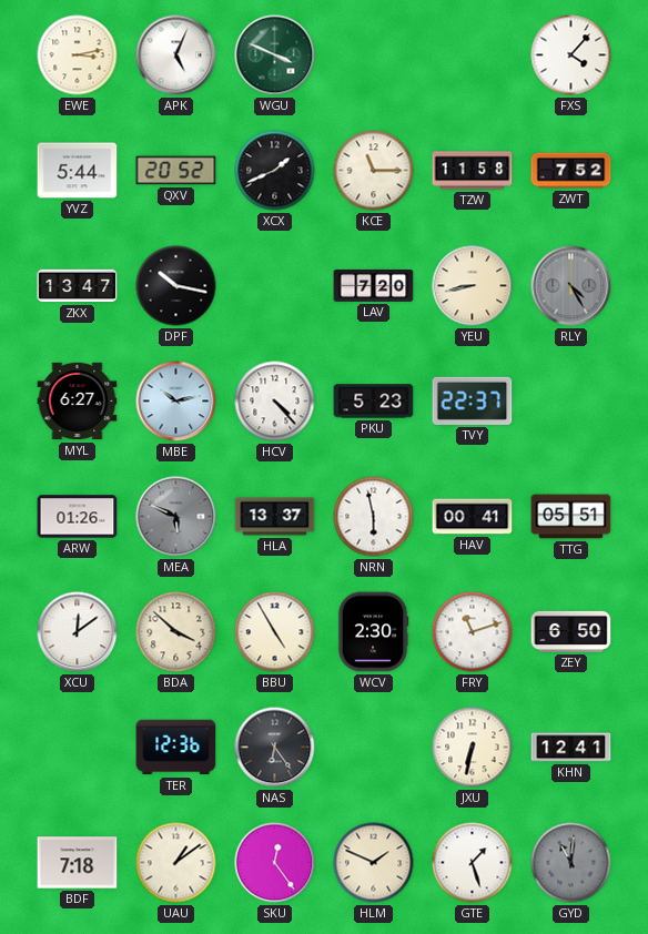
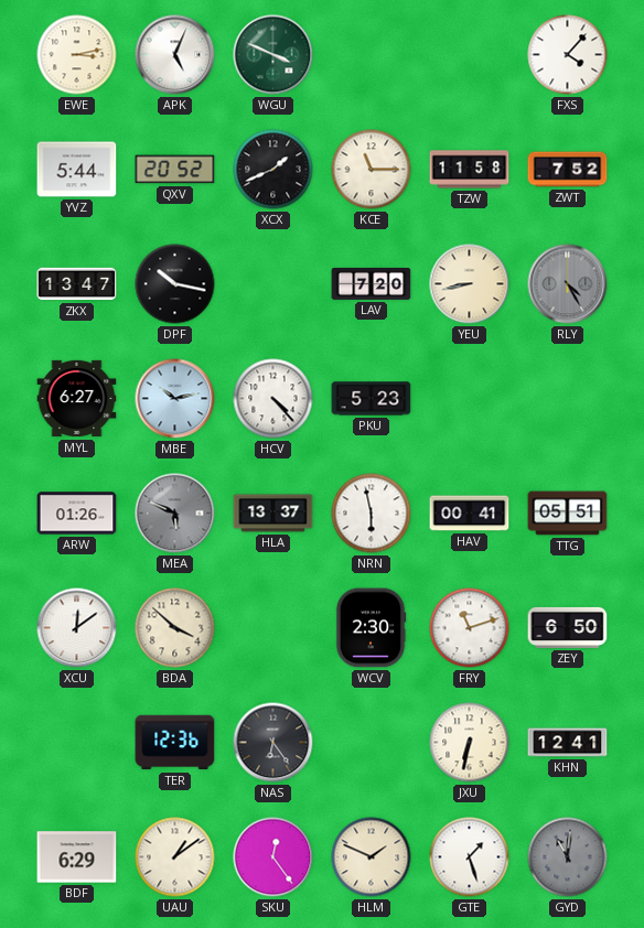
TVY: 22:37 -> none
BBU: 4:55 -> none
BDF: 7:18 -> 6:29
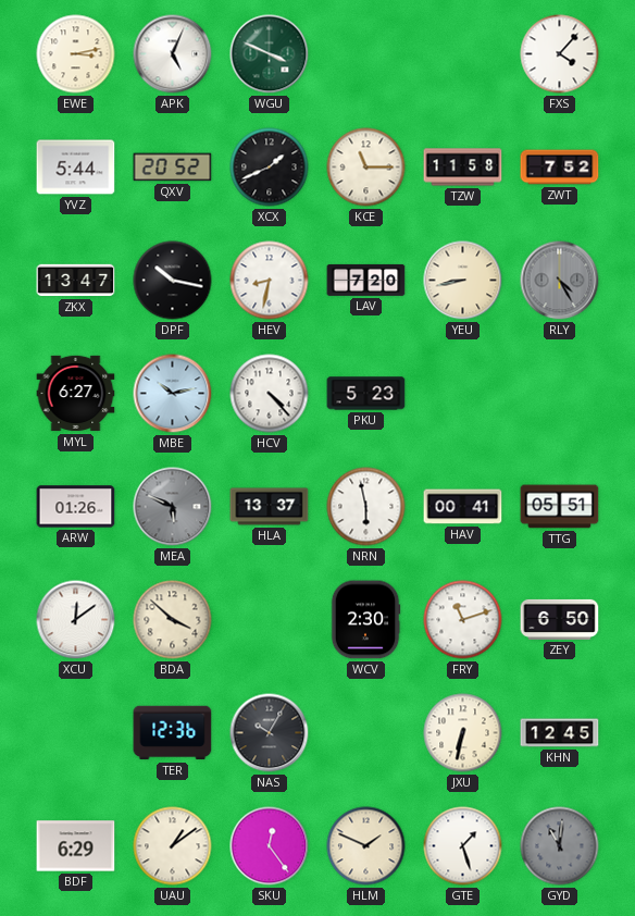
HEV: none -> 8:32
NAS: 6:24 -> 10:05
KHN: 12:41 -> 12:45
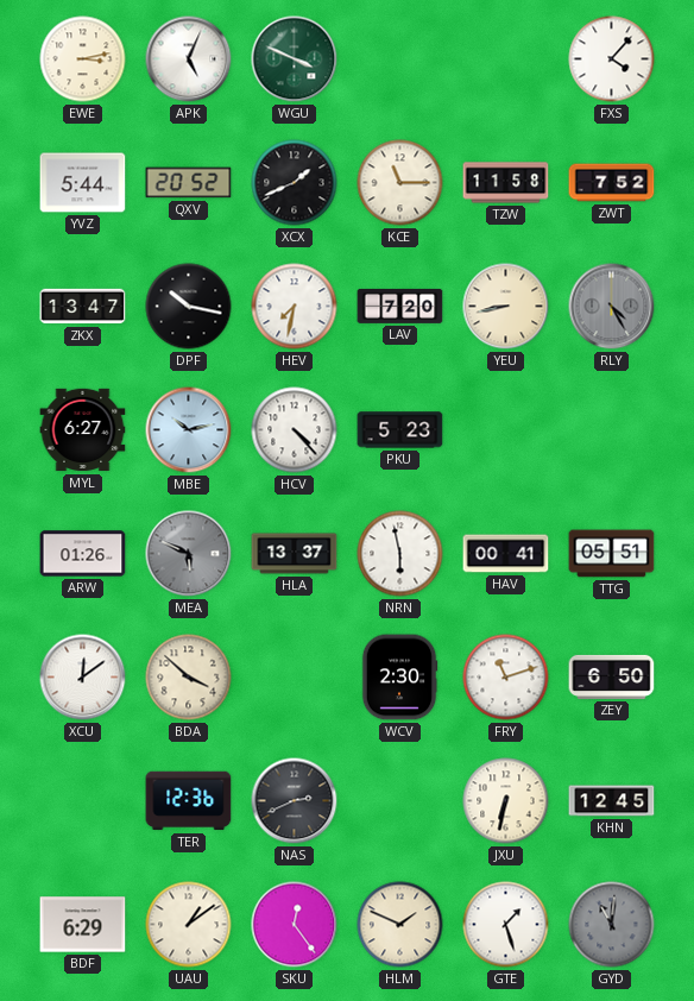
HEV: 8:32 -> 7:32
NAS: 10:05 -> 2:41
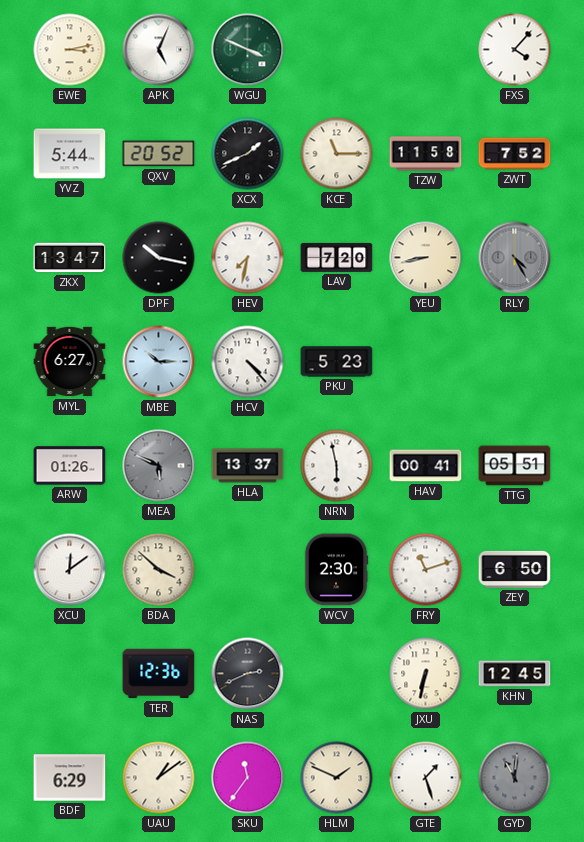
MBE: 10:13 -> 10:15
SKU: 12:24 -> 11:36
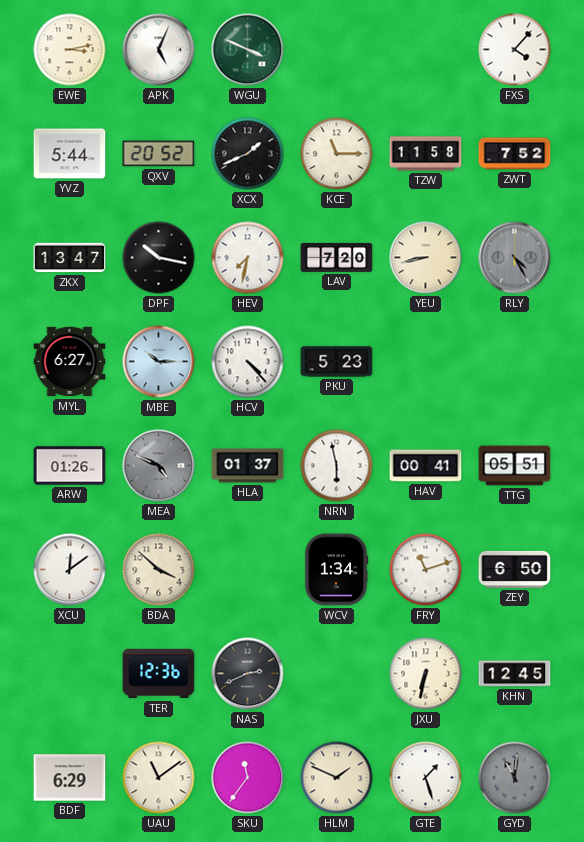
MEA: 5:49 -> 4:49
HLA: 13:37 -> 01:37
WCV: 2:30 -> 1:34
UAU: 1:09 -> 11:09
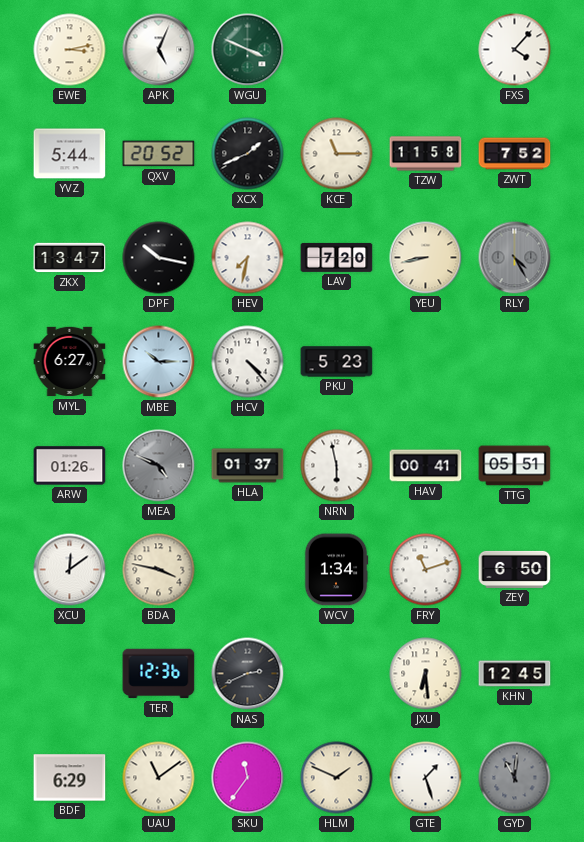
BDA: 3:52 -> 3:47
JXU: 6:32 -> 6:29
